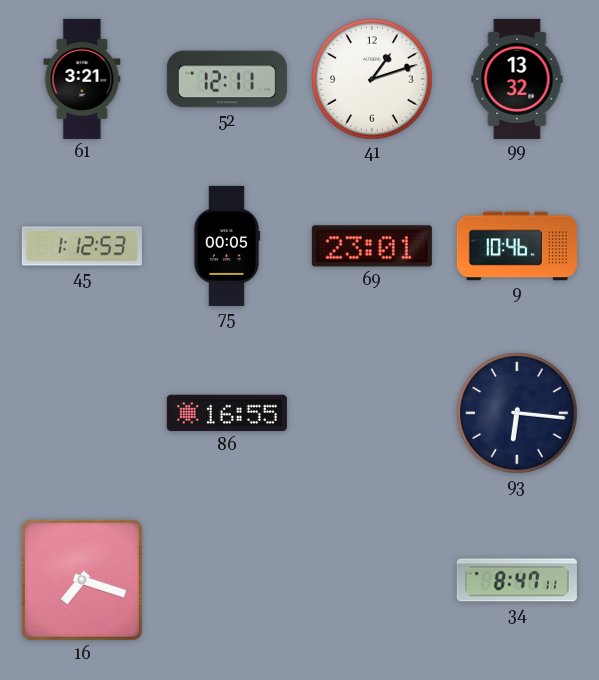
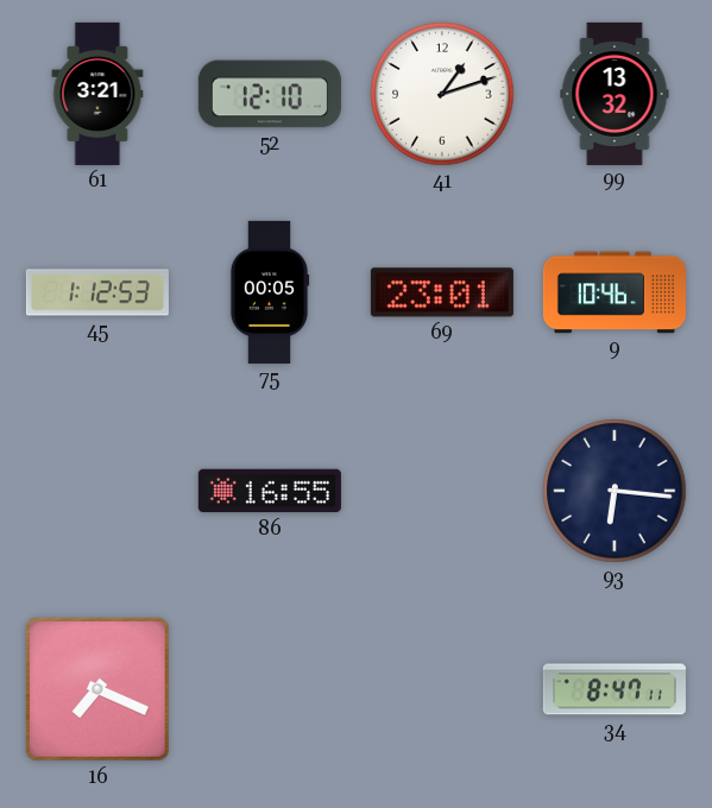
52: 12:11 -> 12:10
16: 7:18 -> 7:19
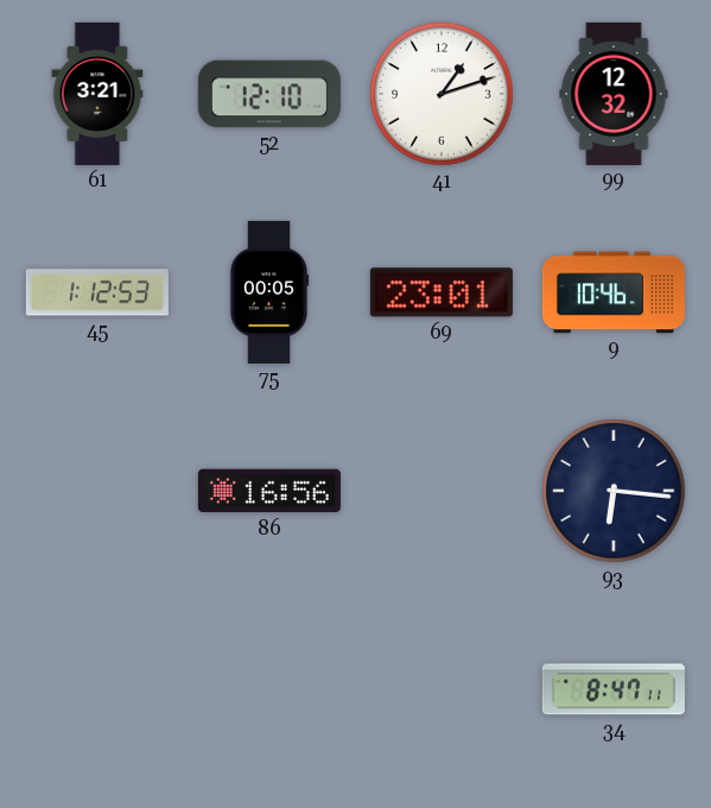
99: 13:32 -> 12:32
86: 16:55 -> 16:56
16: 7:19 -> none
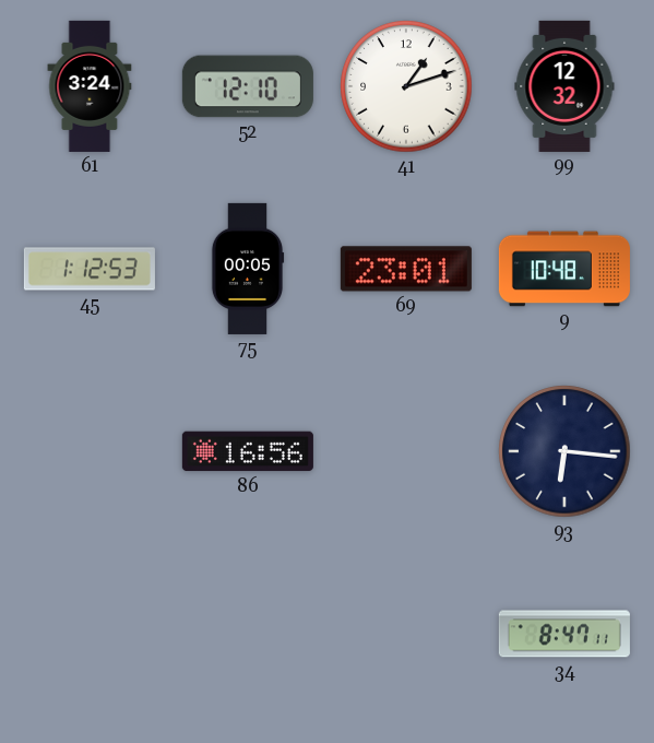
61: 3:21 -> 3:24
9: 10:46 -> 10:48
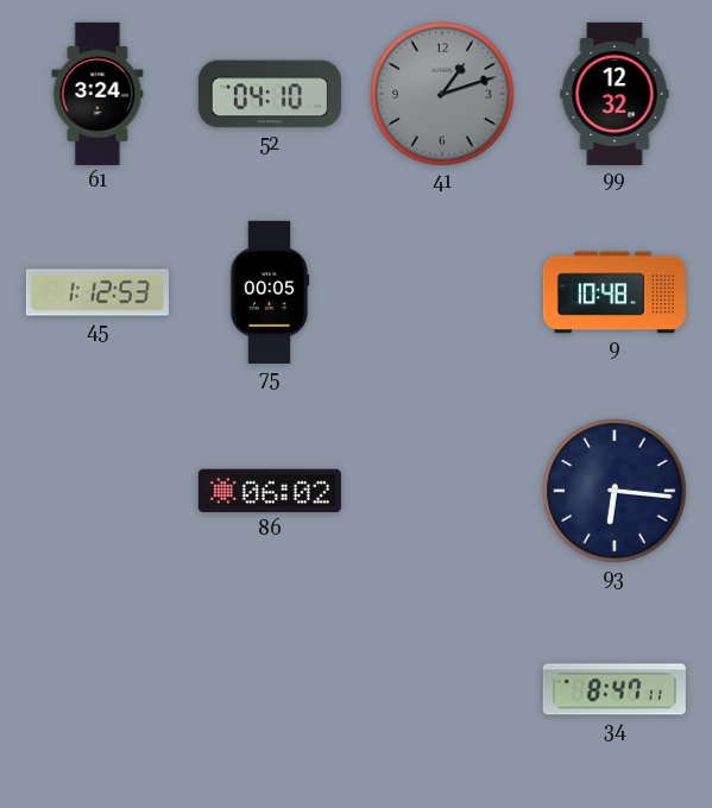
52: 12:10 -> 04:10
41 dial: white -> grey
69: 23:01 -> none
86: 16:56 -> 06:02
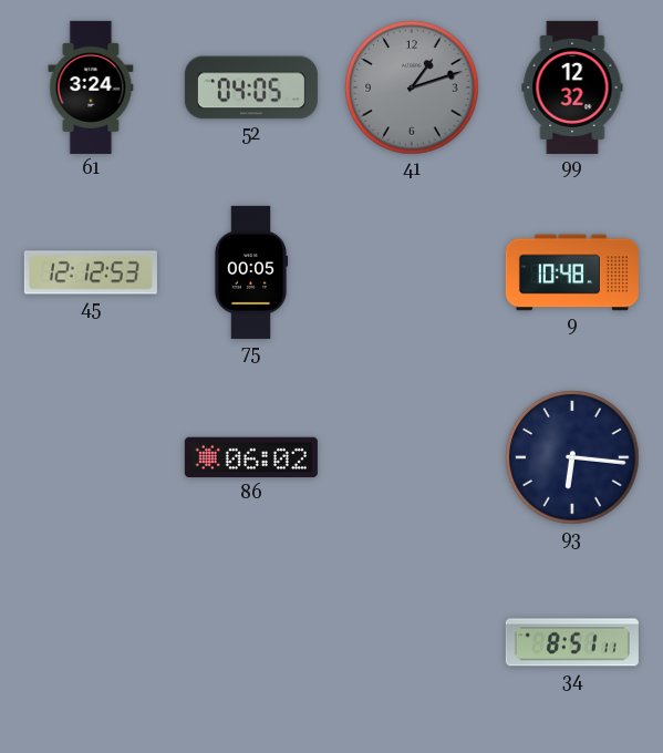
52: 04:10 -> 04:05
45: 1:12 -> 12:12
34: 8:47 -> 8:51
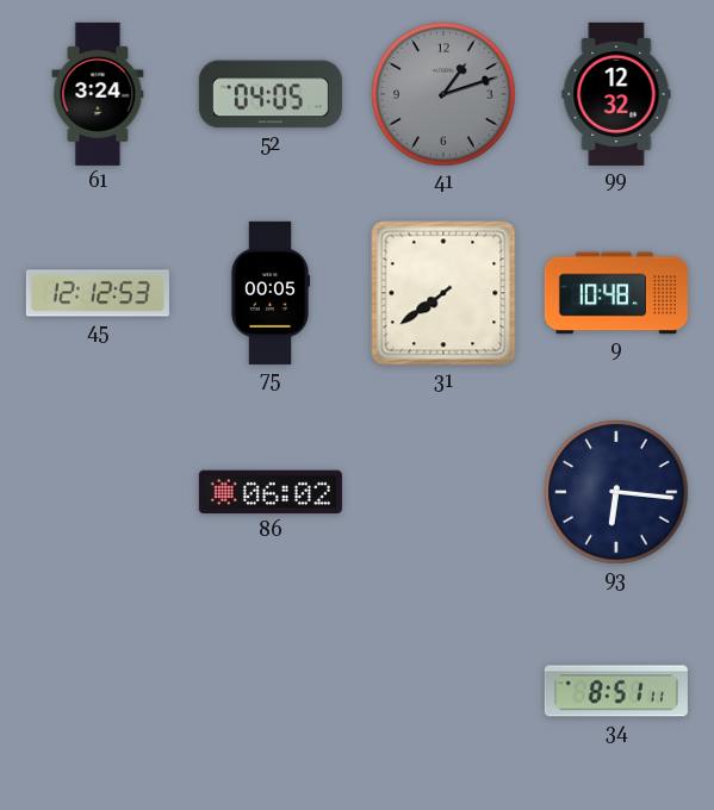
31: none -> 7:39
